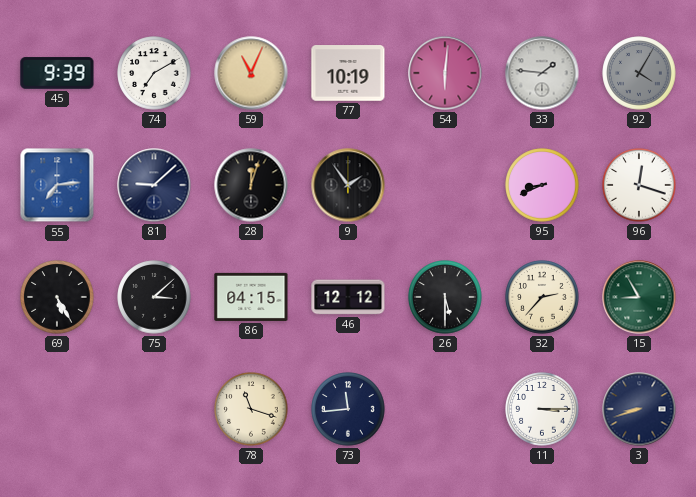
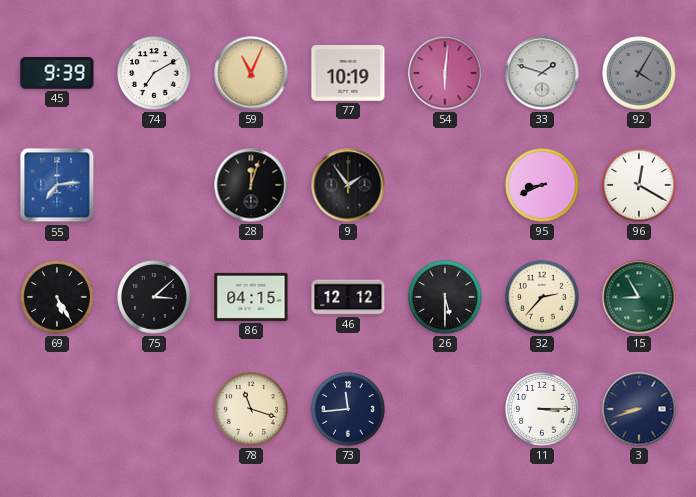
33: 1:46 -> 1:48
81: 9:08 -> none
96: 12:18 -> 12:20
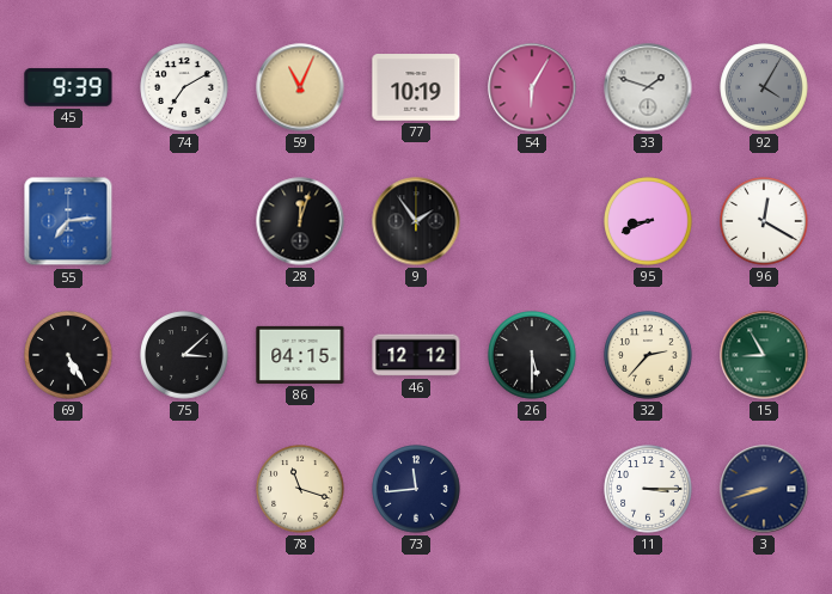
54: 6:01 -> 6:05
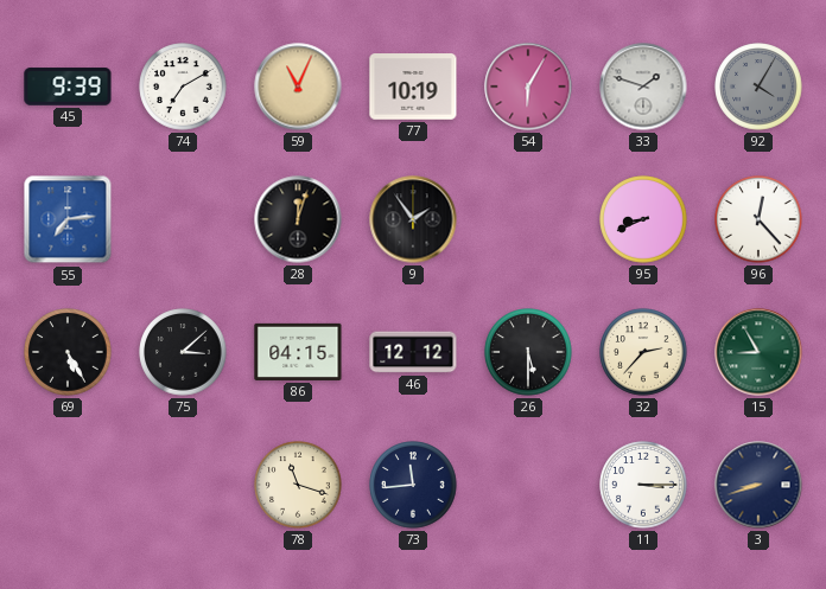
96: 12:20 -> 12:23
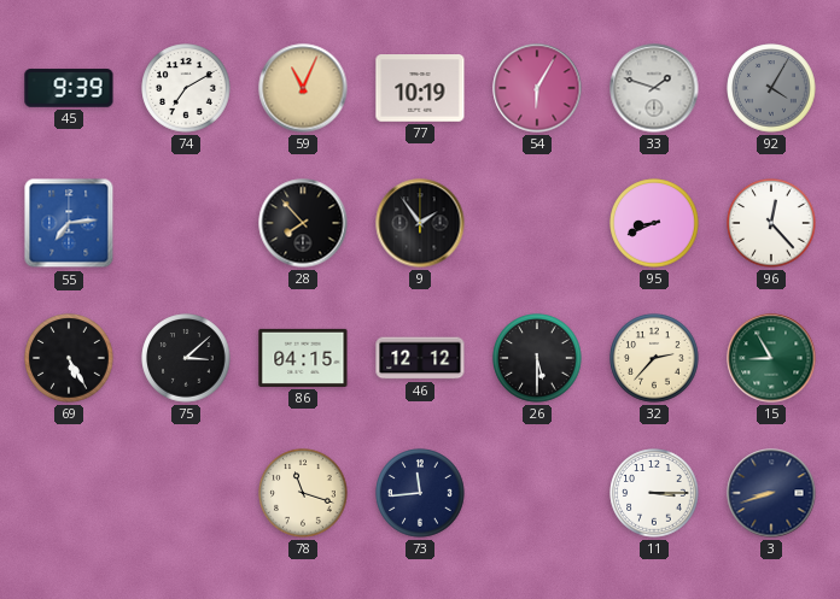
28: 12:03 -> 7:53
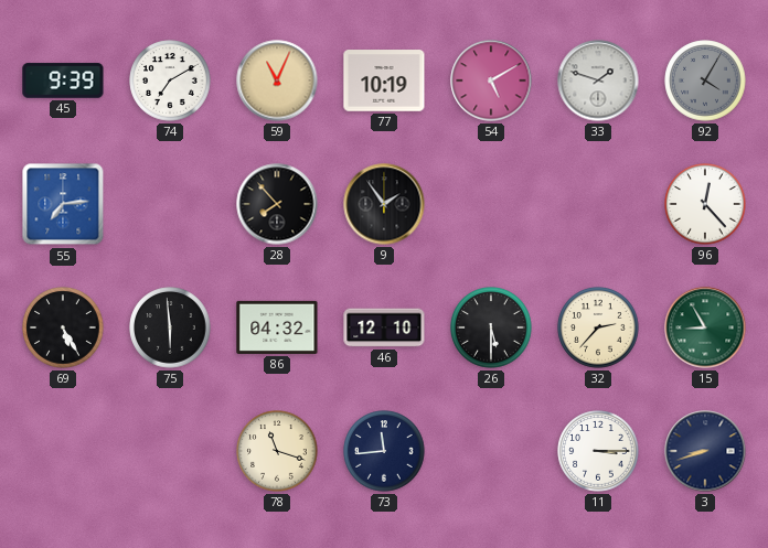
54: 6:05 -> 5:10
95: 8:41 -> none
75: 3:08 -> 5:59
86: 04:15 -> 04:32
46: 12:12 -> 12:10
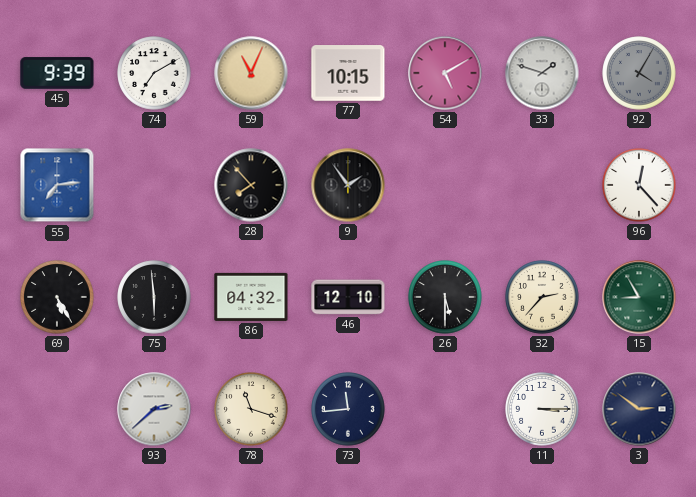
77: 10:19 -> 10:15
93: none -> 2:38
3: 8:42 -> 2:51
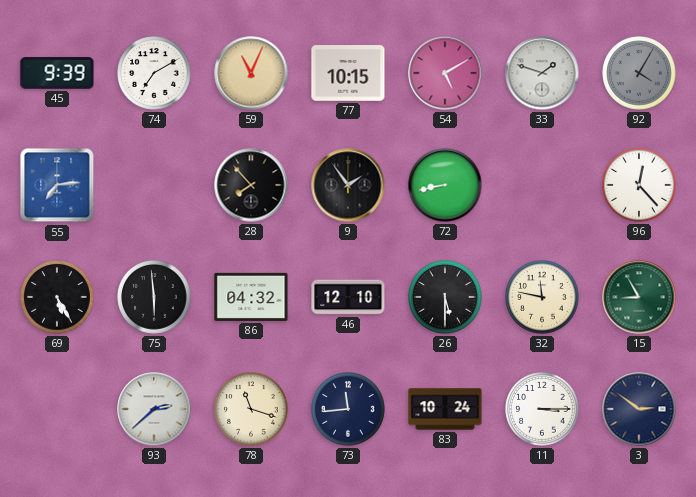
72: none -> 8:43
32: 2:37 -> 11:47
83: none -> 10:24
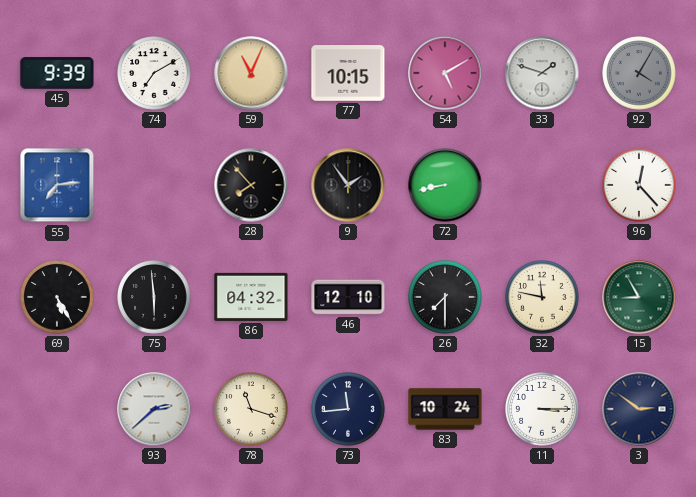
26: 5:30 -> 7:30
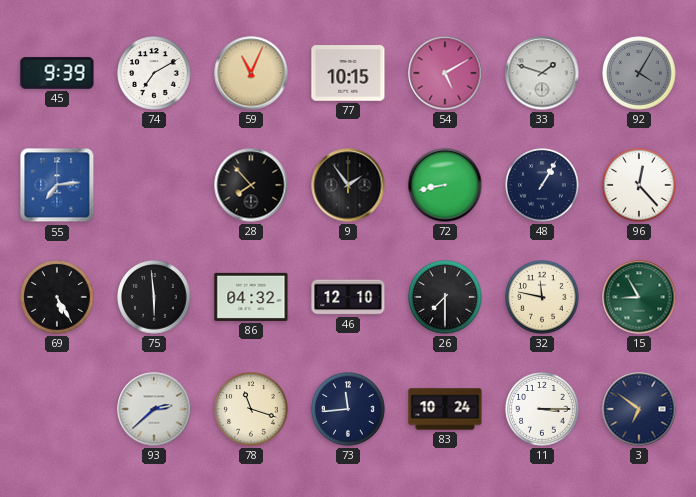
48: none -> 1:05
3: 2:51 -> 6:51
